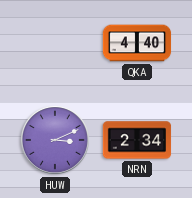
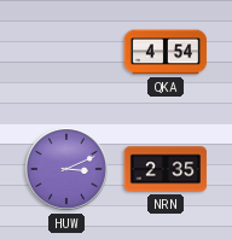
QKA: 4:40 -> 4:54
NRN: 2:34 -> 2:35
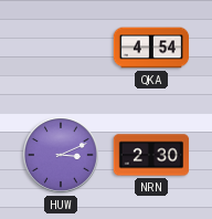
NRN: 2:35 -> 2:30
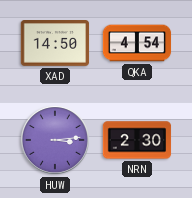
XAD: none -> 14:50
HUW: 3:11 -> 3:14
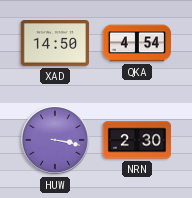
HUW: 3:14 -> 3:17
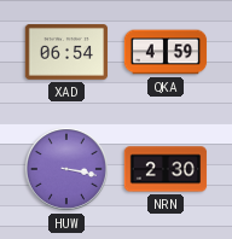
XAD: 14:50 -> 06:54
QKA: 4:54 -> 4:59
